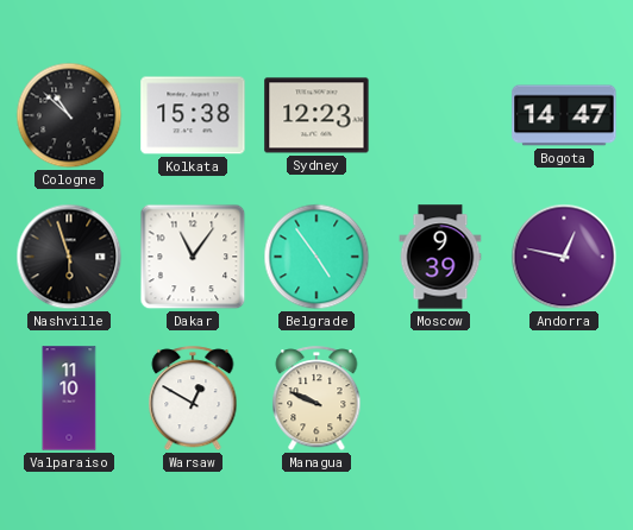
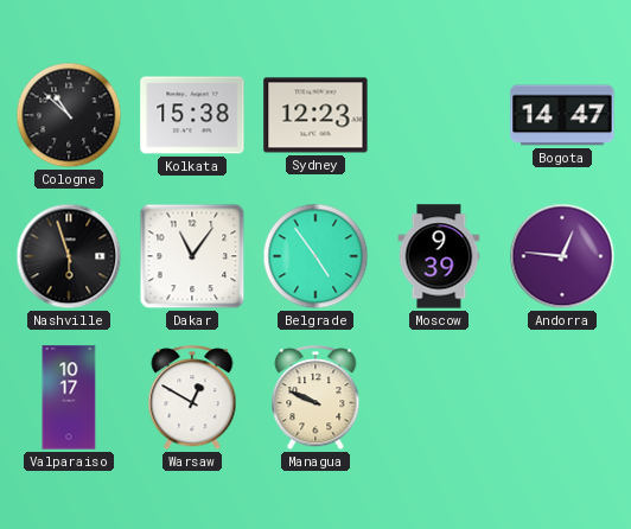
Andorra: 12:47 -> 12:46
Valparaiso: 11:10 -> 10:17
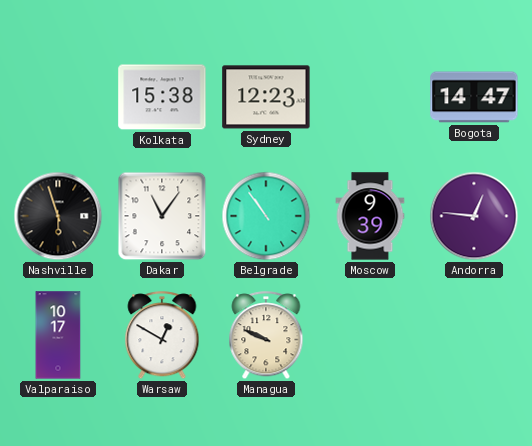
Cologne: 10:52 -> none
Belgrade: 4:54 -> 10:54
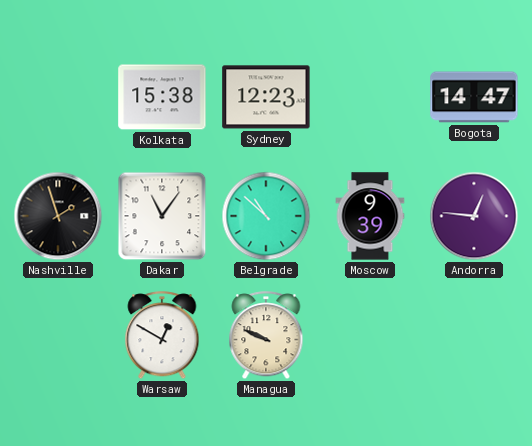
Nashville: 5:57 -> 1:57
Belgrade: 10:54 -> 10:52
Valparaiso: 10:17 -> none
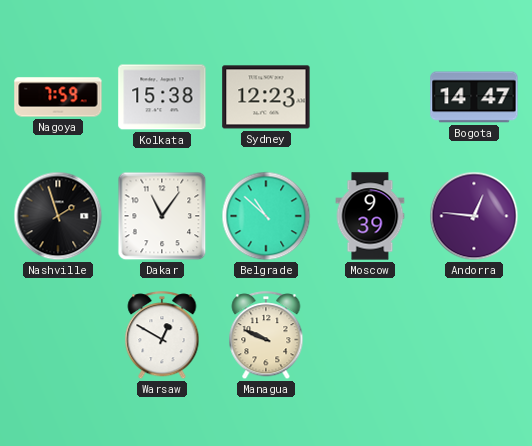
Nagoya: none -> 7:59
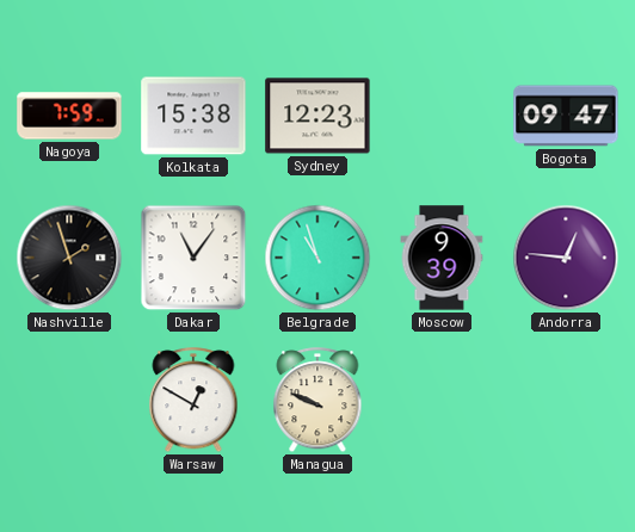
Bogota: 14:47 -> 09:47
Belgrade: 10:52 -> 10:57
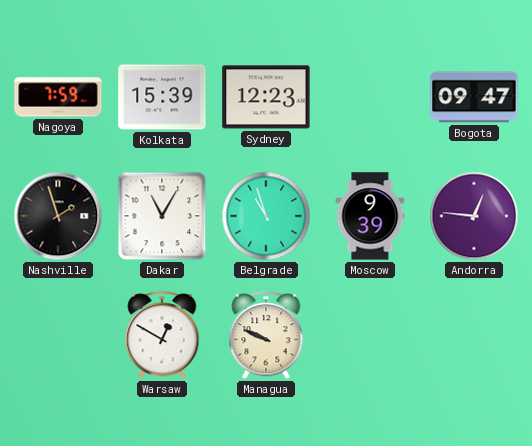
Kolkata: 15:38 -> 15:39
Dakar: 11:06 -> 11:05
